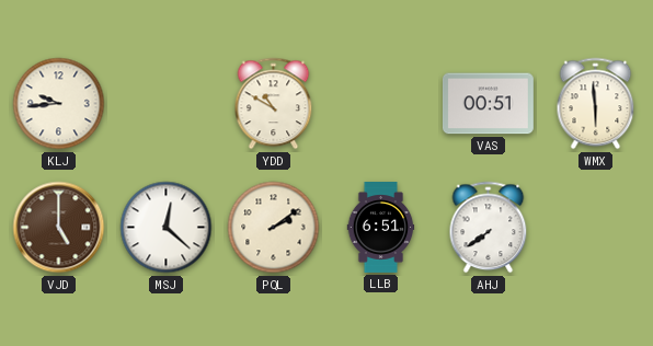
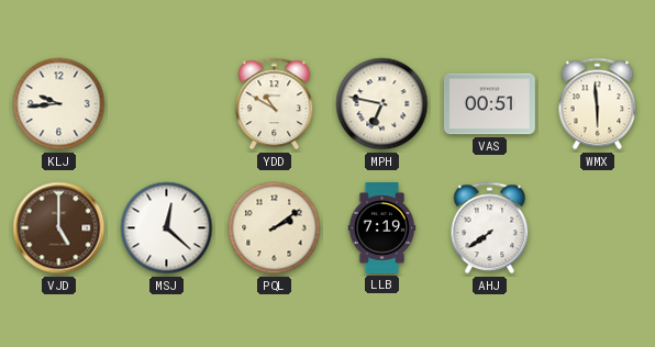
MPH: none -> 6:47
LLB: 6:51 -> 7:19
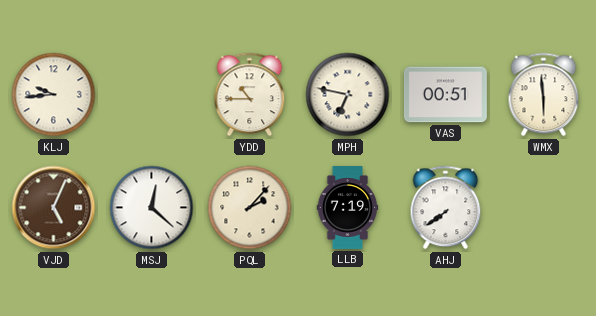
YDD: 10:50 -> 10:45
VJD: 5:00 -> 5:04
PQL: 2:09 -> 2:07
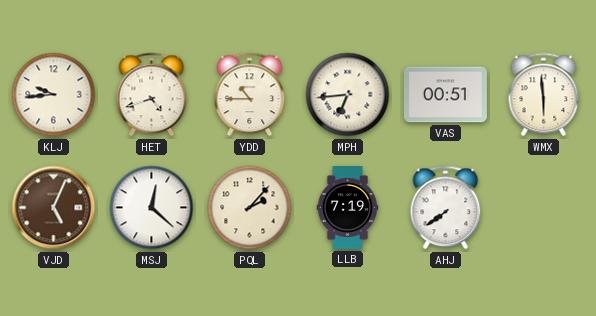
HET: none -> 4:42
MPH: 6:47 -> 6:44
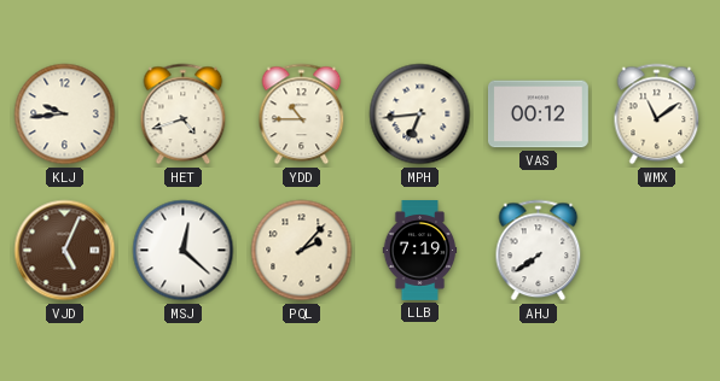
VAS: 00:51 -> 00:12
WMX: 5:59 -> 11:09
